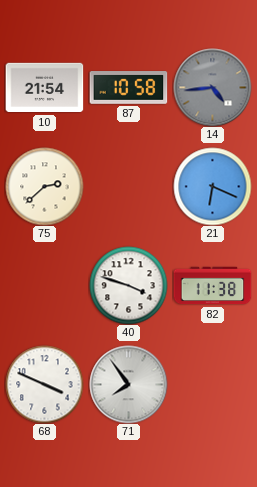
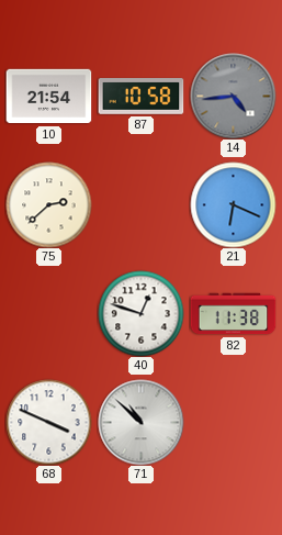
40: 3:48 -> 12:48
71: 7:54 -> 10:52
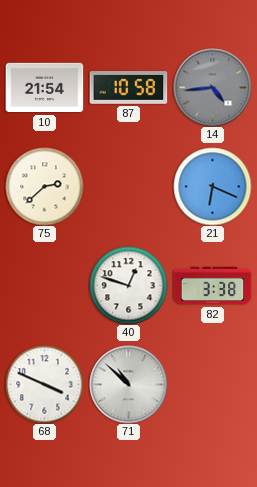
82: 11:38 -> 3:38
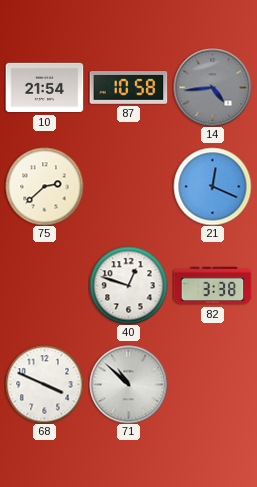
21: 6:19 -> 12:19
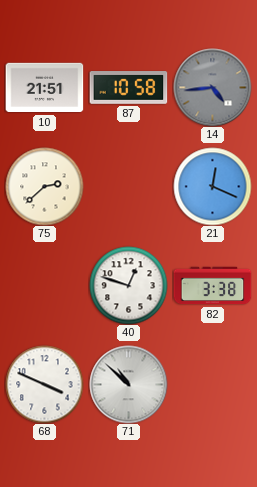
10: 21:54 -> 21:51
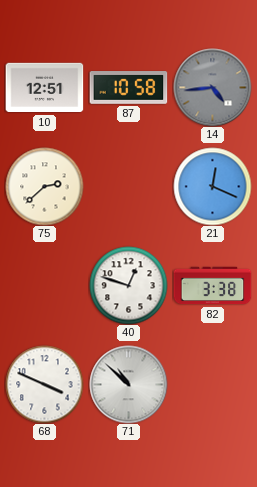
10: 21:51 -> 12:51
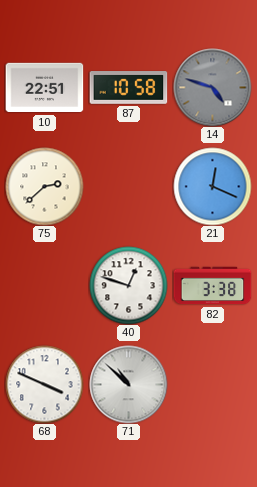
10: 12:51 -> 22:51
14: 4:44 -> 4:48
